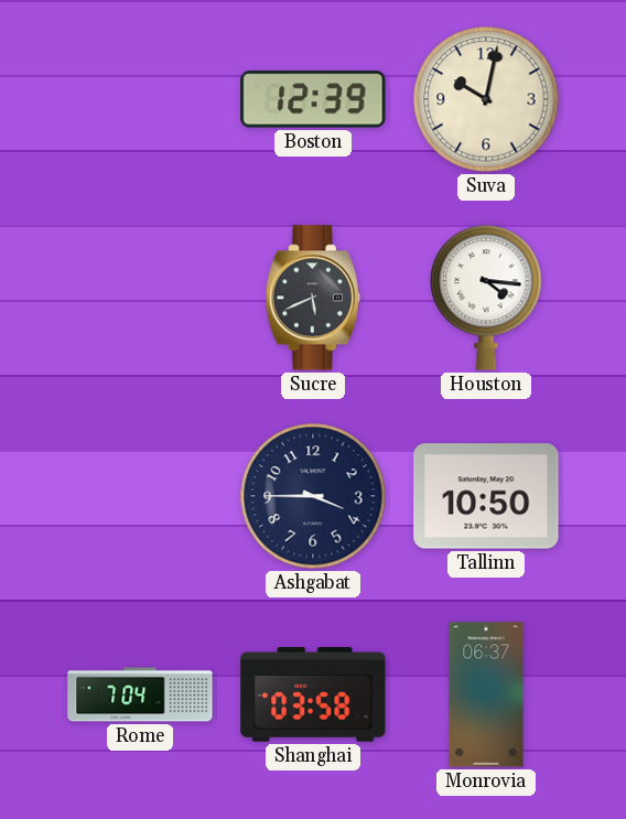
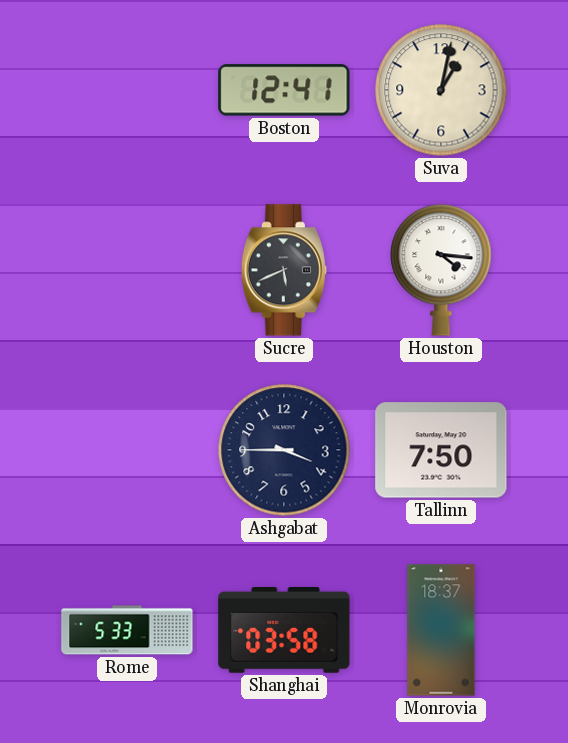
Boston: 12:39 -> 12:41
Suva: 10:02 -> 1:02
Tallinn: 10:50 -> 7:50
Rome: 7:04 -> 5:33
Monrovia: 06:37 -> 18:37
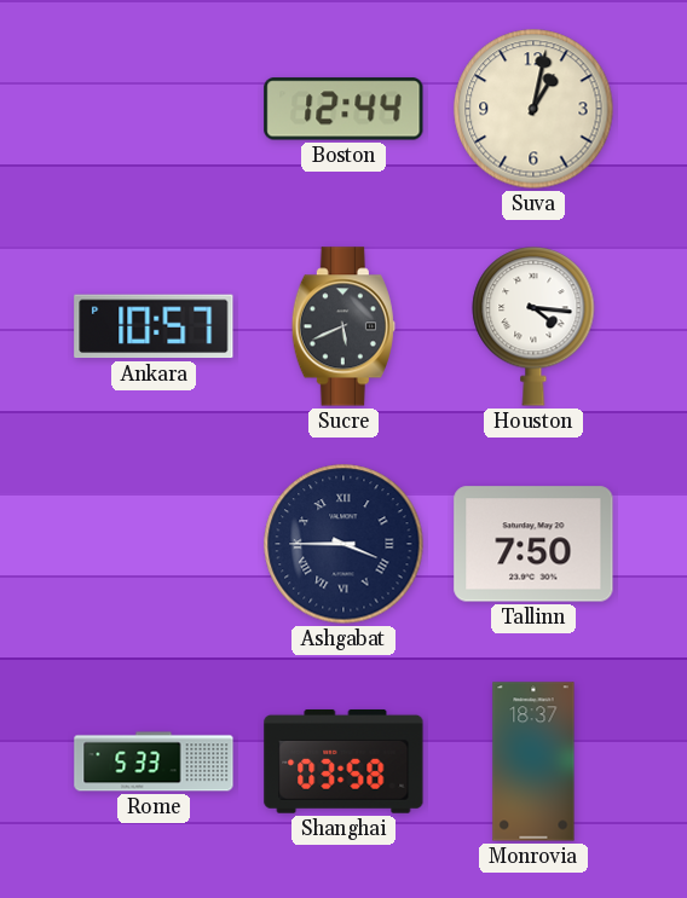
Boston: 12:41 -> 12:44
Ankara: none -> 10:57
Ashgabat numerals: Arabic -> Roman
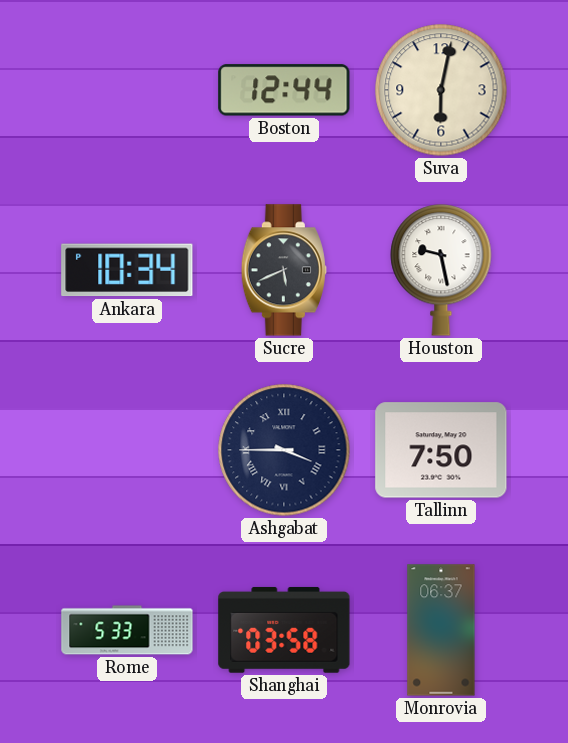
Suva: 1:02 -> 6:02
Ankara: 10:57 -> 10:34
Houston: 4:16 -> 9:28
Monrovia: 18:37 -> 06:37
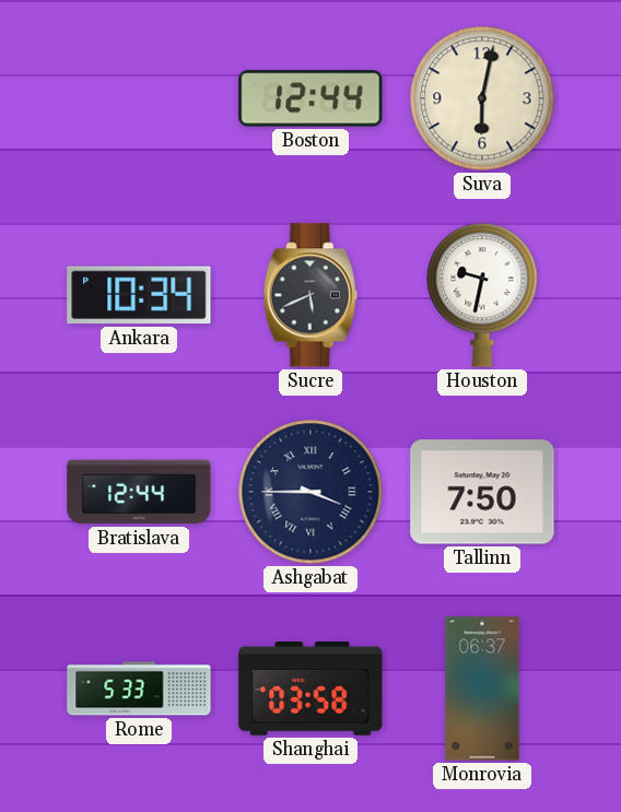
Houston: 9:28 -> 9:32
Bratislava: none -> 12:44
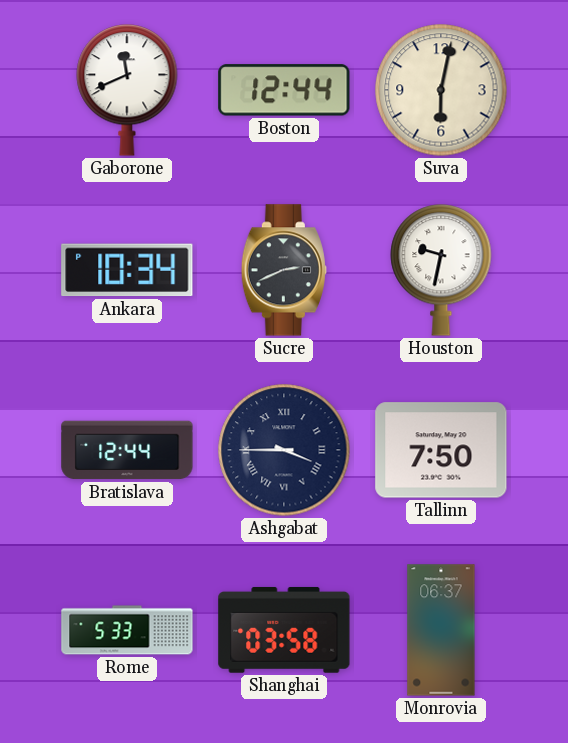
Gaborone: none -> 11:41
Sucre: 5:41 -> 2:41
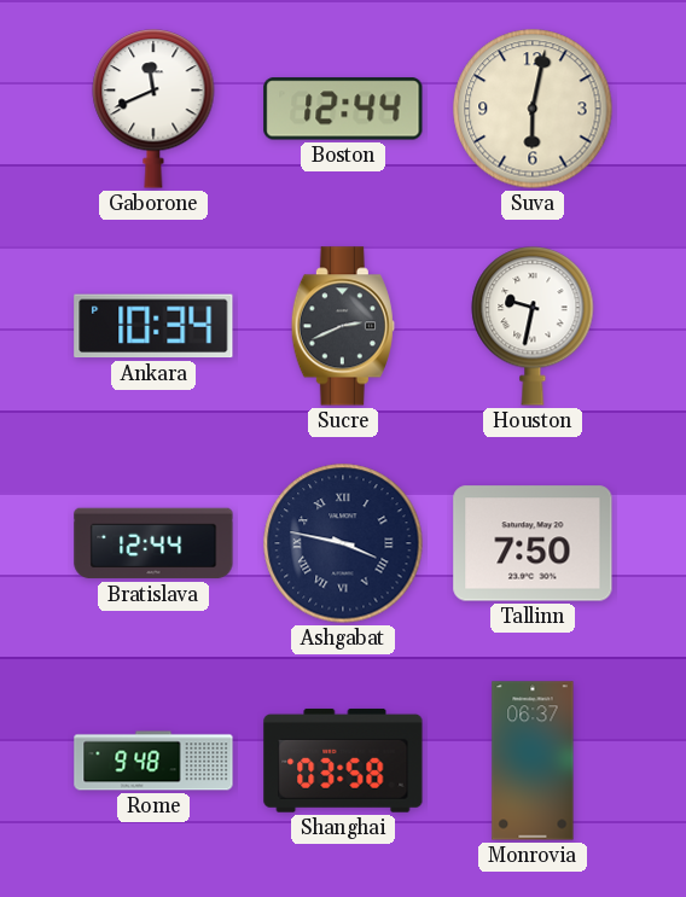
Ashgabat: 3:45 -> 3:47
Rome: 5:33 -> 9:48
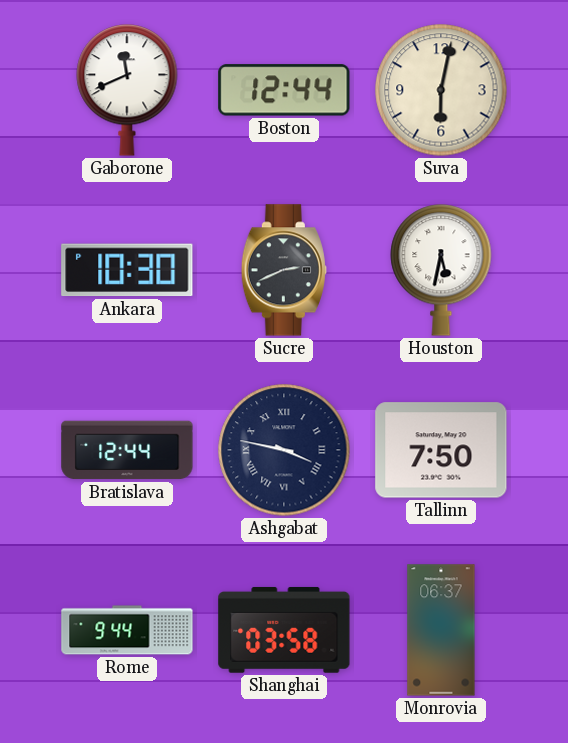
Ankara: 10:34 -> 10:30
Houston: 9:32 -> 5:32
Rome: 9:48 -> 9:44
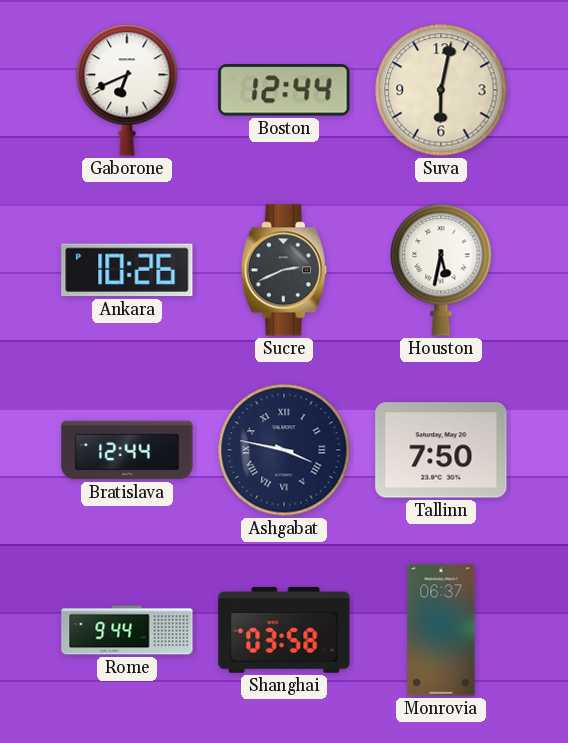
Gaborone: 11:41 -> 6:41
Ankara: 10:30 -> 10:26
